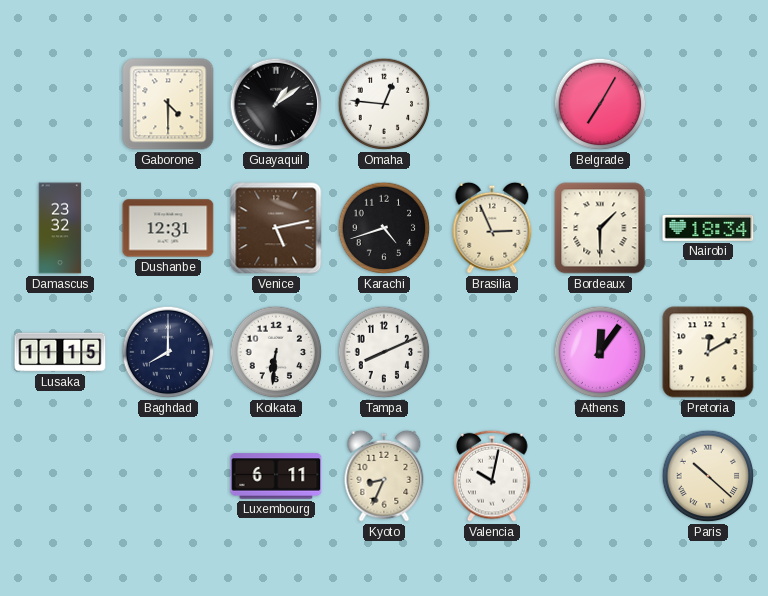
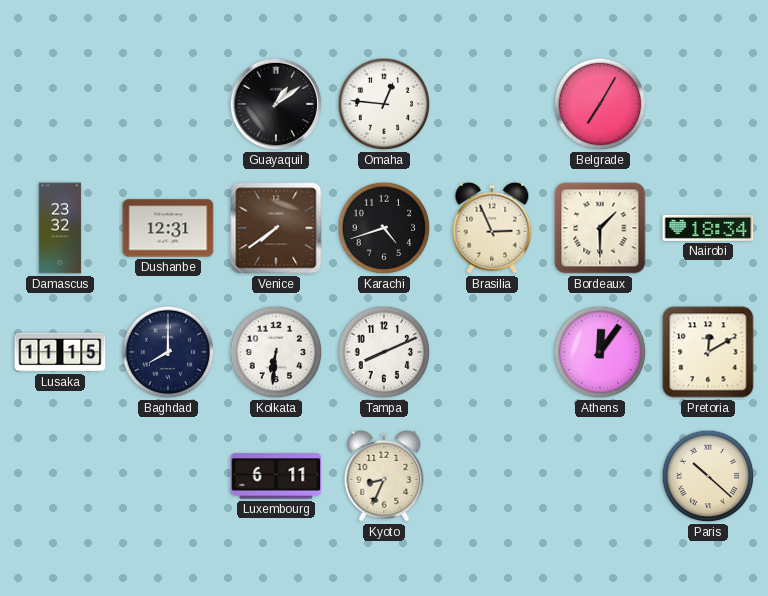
Gaborone: 4:30 -> none
Venice: 5:13 -> 7:39
Valencia: 10:02 -> none
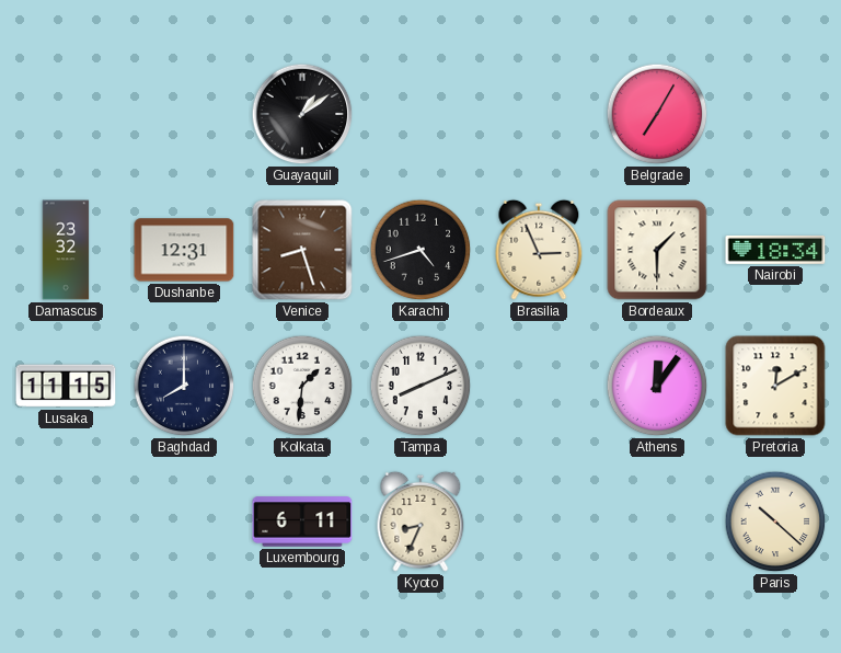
Omaha: 12:46 -> none
Venice: 7:39 -> 8:27
Kolkata: 6:31 -> 1:31
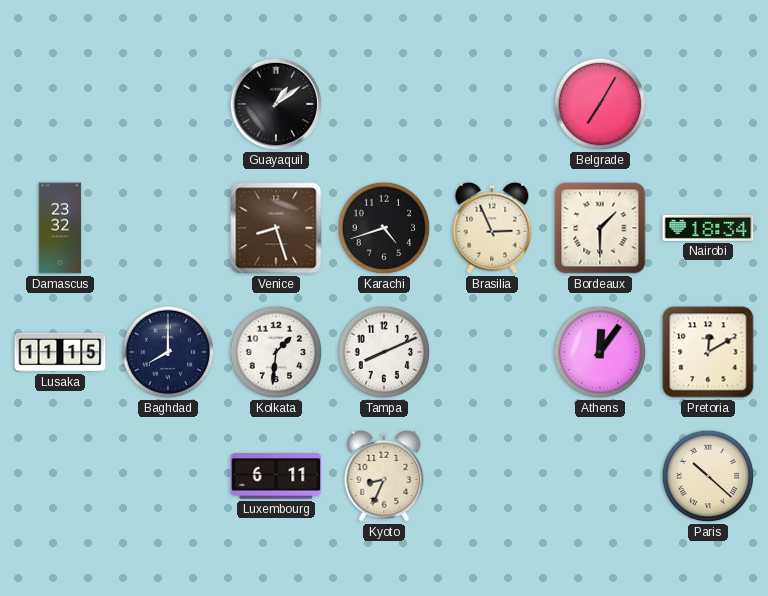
Dushanbe: 12:31 -> none
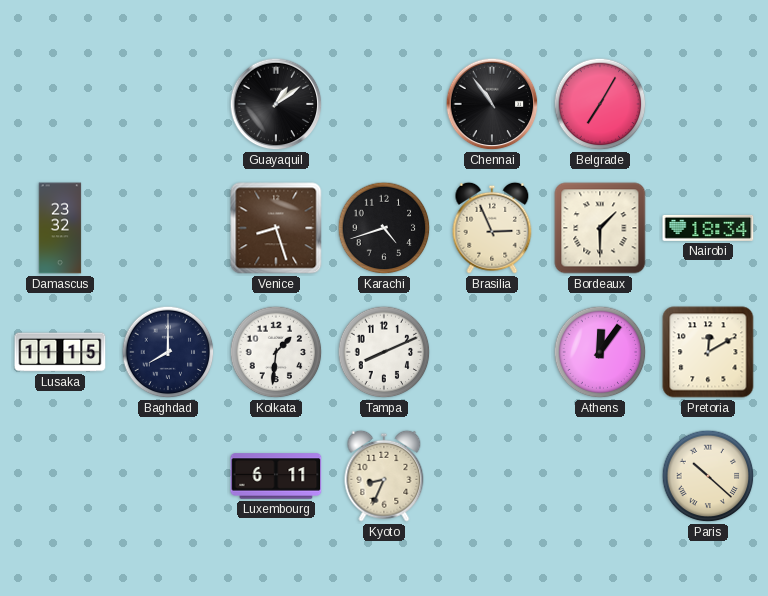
Chennai: none -> 10:54
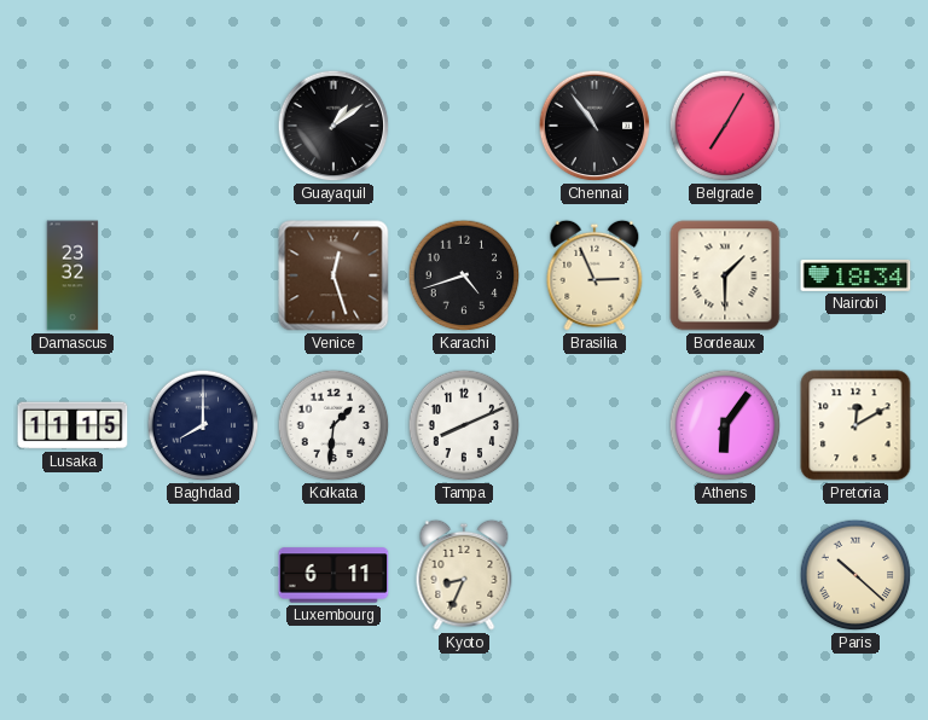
Venice: 8:27 -> 12:27
Athens: 12:06 -> 6:06
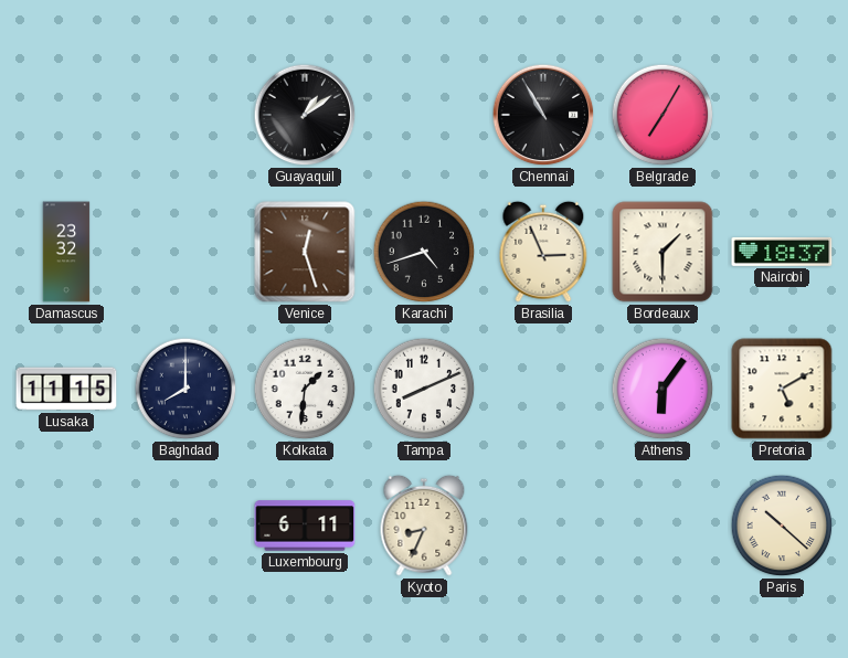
Chennai: 10:54 -> 10:55
Nairobi: 18:34 -> 18:37
Pretoria: 12:10 -> 5:10
